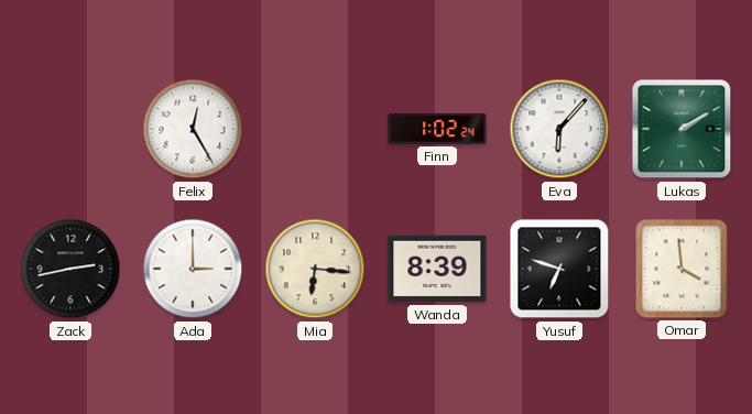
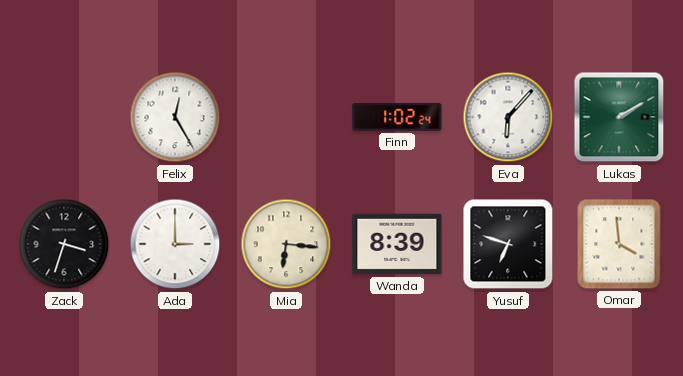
Zack: 2:43 -> 3:33
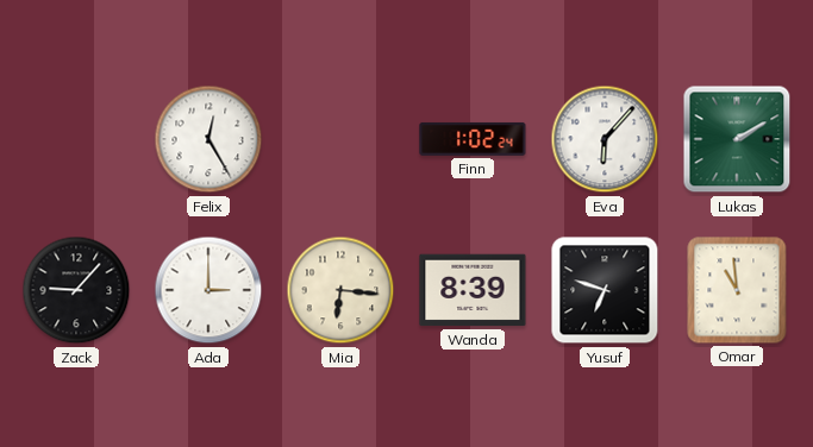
Zack: 3:33 -> 9:07
Omar: 3:59 -> 10:59
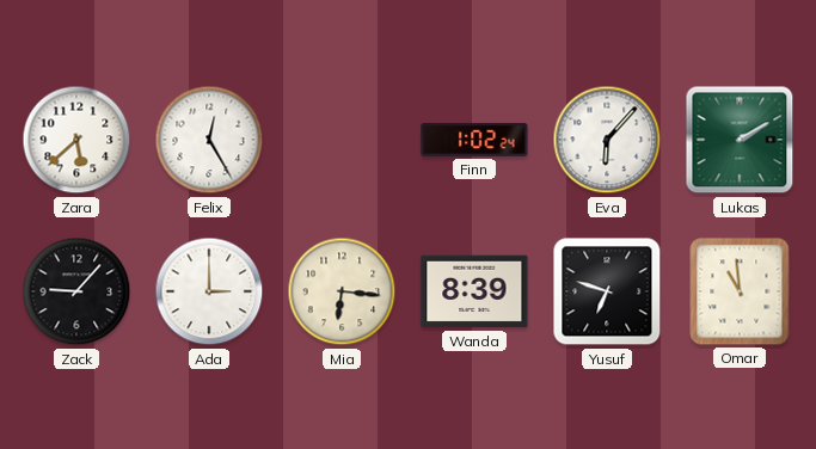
Zara: none -> 5:38
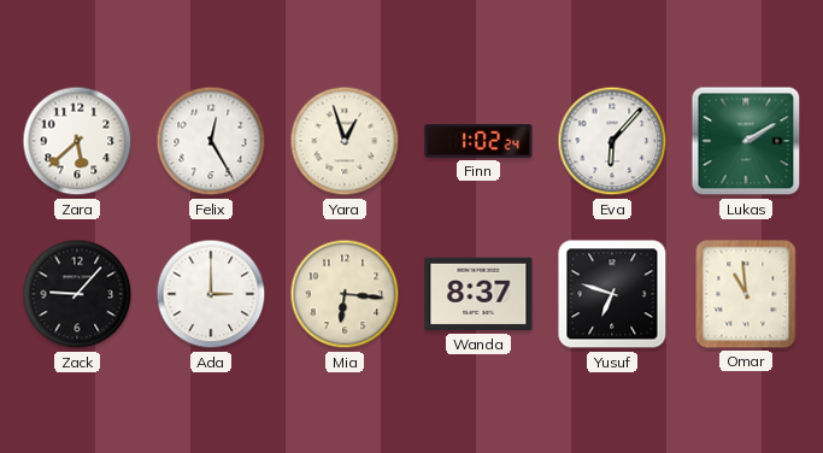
Yara: none -> 12:57
Wanda: 8:39 -> 8:37
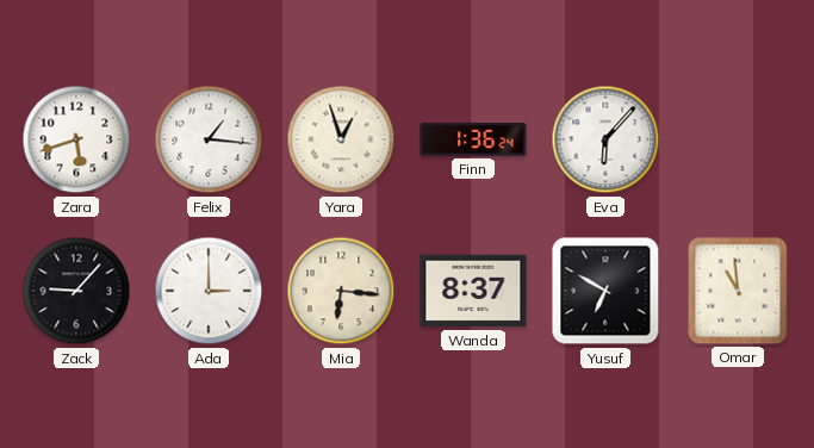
Zara: 5:38 -> 5:42
Felix: 12:25 -> 1:16
Finn: 1:02 -> 1:36
Lukas: 2:10 -> none
Yusuf: 6:48 -> 6:50
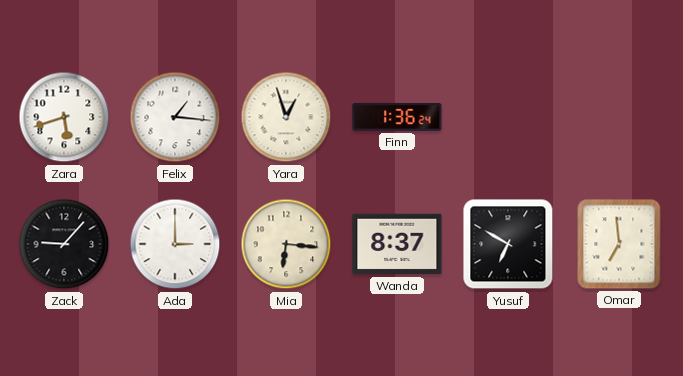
Eva: 6:07 -> none
Omar: 10:59 -> 6:59
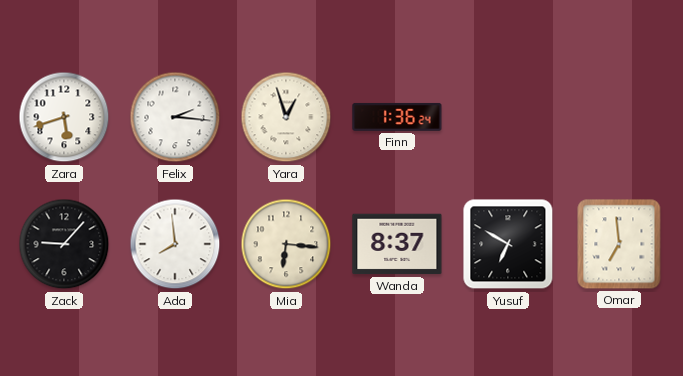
Felix: 1:16 -> 2:16
Ada: 3:00 -> 7:59
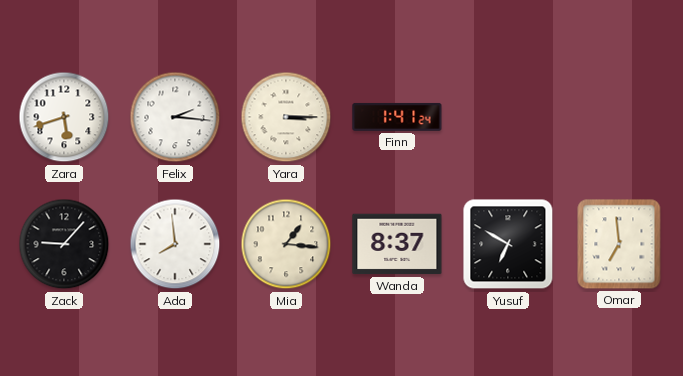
Yara: 12:57 -> 3:15
Finn: 1:36 -> 1:41
Mia: 6:16 -> 1:16
